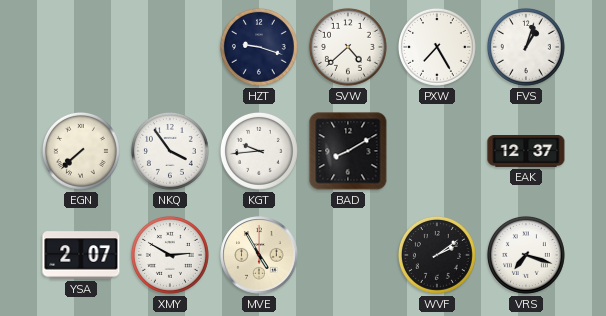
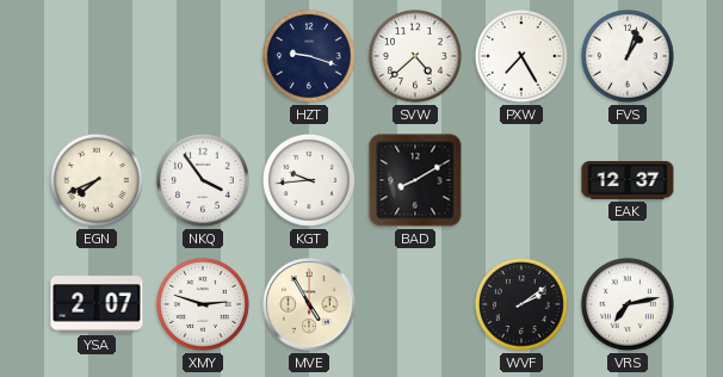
EGN: 7:38 -> 7:41
XMY: 2:50 -> 2:48
VRS: 7:18 -> 7:13
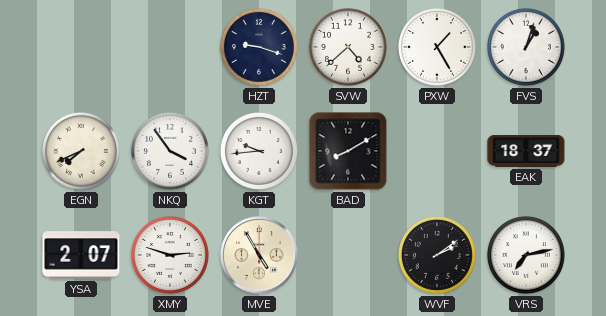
PXW: 7:25 -> 1:25
EAK: 12:37 -> 18:37
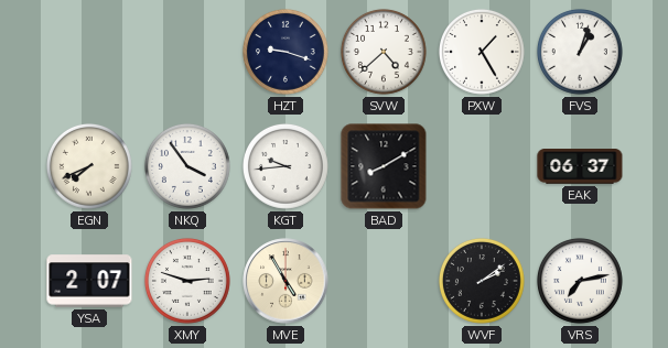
EAK: 18:37 -> 06:37
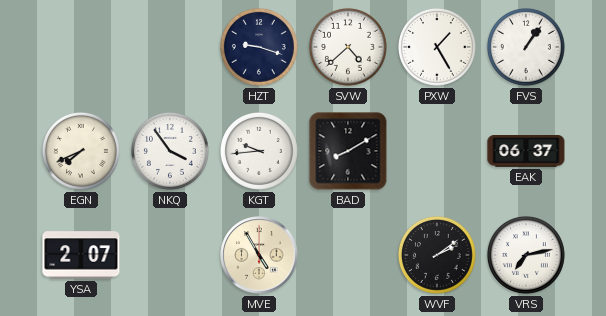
FVS: 1:03 -> 1:06
XMY: 2:48 -> none
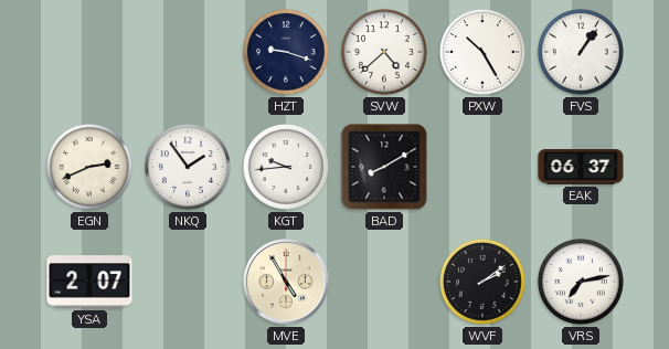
PXW: 1:25 -> 10:25
EGN: 7:41 -> 2:41
NKQ: 3:54 -> 1:54
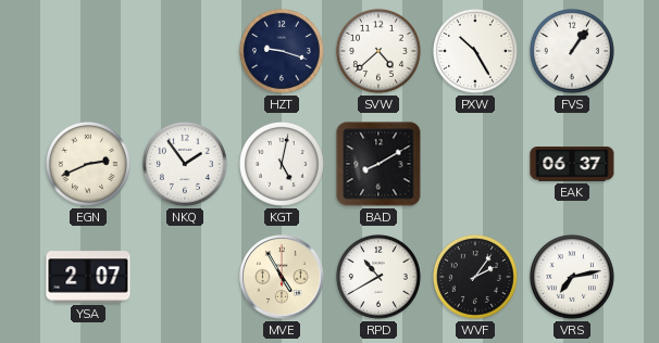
KGT: 9:44 -> 5:02
RPD: none -> 10:40
WVF: 2:09 -> 2:06
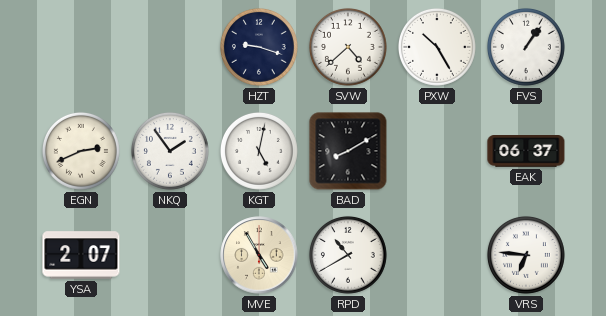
WVF: 2:06 -> none
VRS: 7:13 -> 6:46
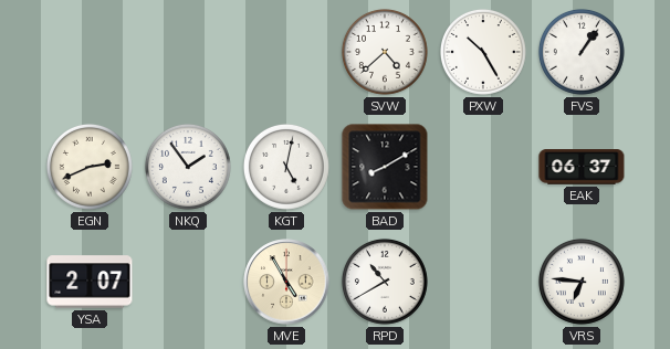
HZT: 9:18 -> none
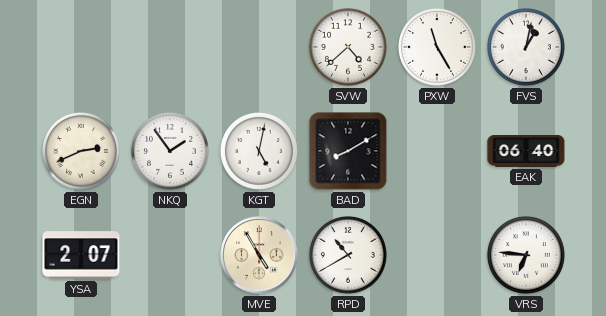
PXW: 10:25 -> 11:25
FVS: 1:06 -> 1:02
EAK: 06:37 -> 06:40
